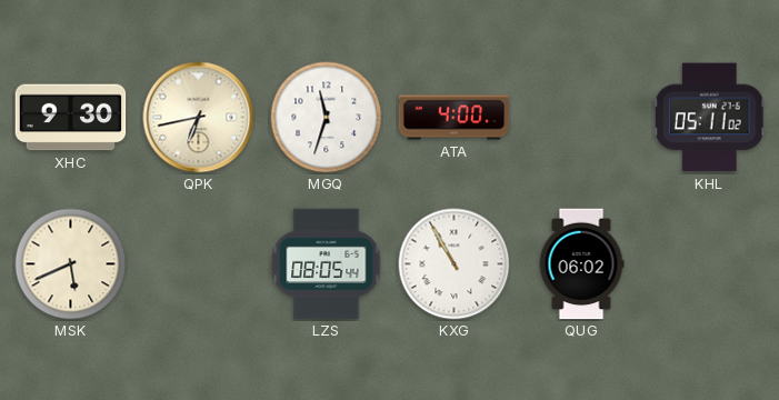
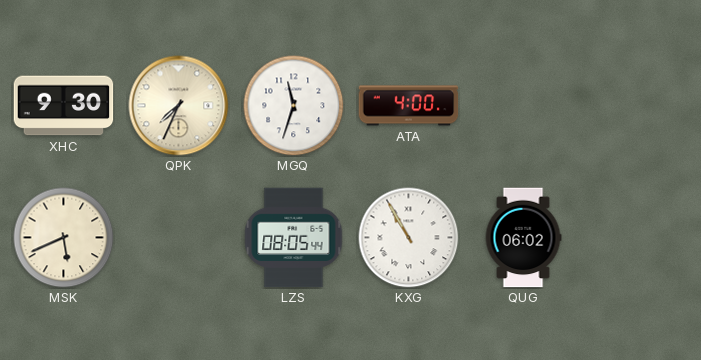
QPK: 6:43 -> 7:34
KHL: 05:11 -> none
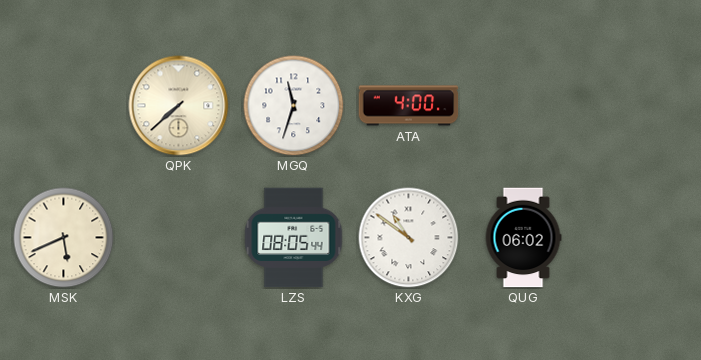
XHC: 9:30 -> none
QPK: 7:34 -> 7:38
KXG: 10:55 -> 10:51
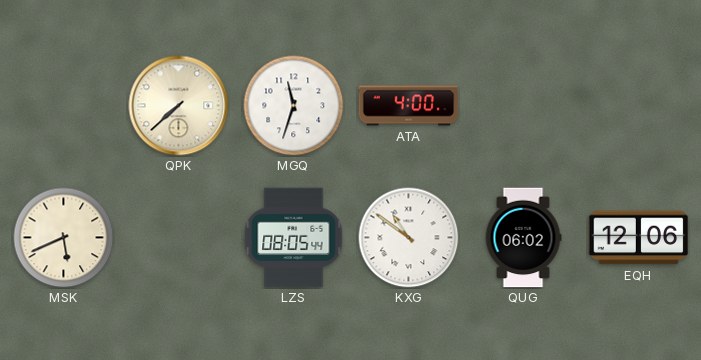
EQH: none -> 12:06
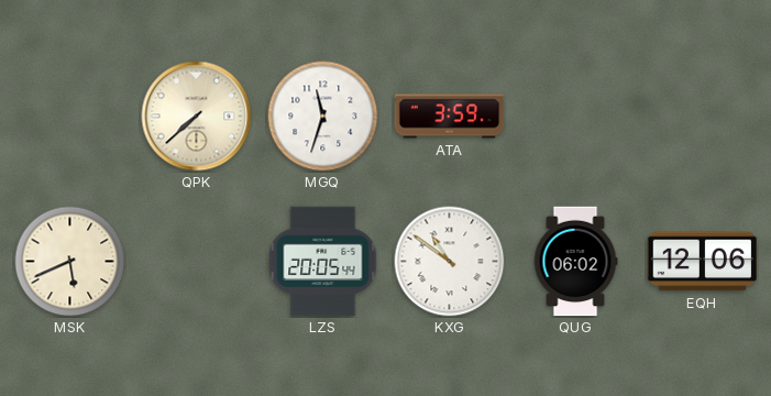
ATA: 4:00 -> 3:59
LZS: 08:05 -> 20:05
